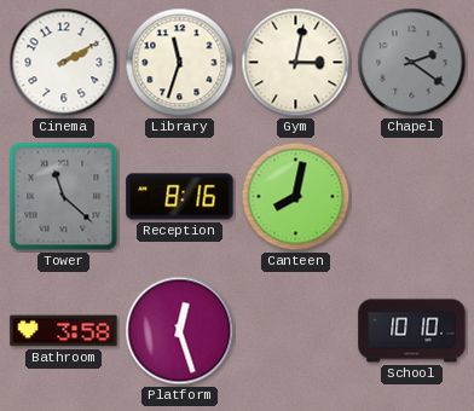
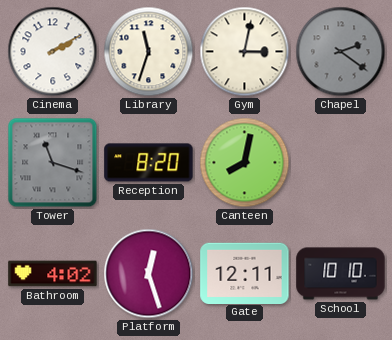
Tower: 11:22 -> 11:18
Reception: 8:16 -> 8:20
Bathroom: 3:58 -> 4:02
Gate: none -> 12:11
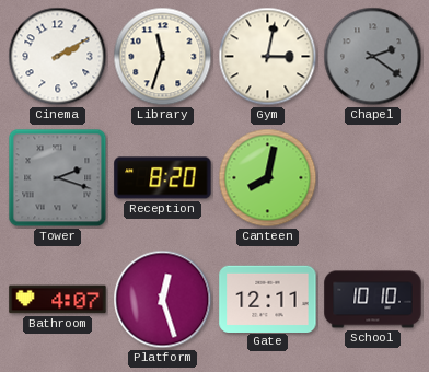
Tower: 11:18 -> 2:18
Bathroom: 4:02 -> 4:07
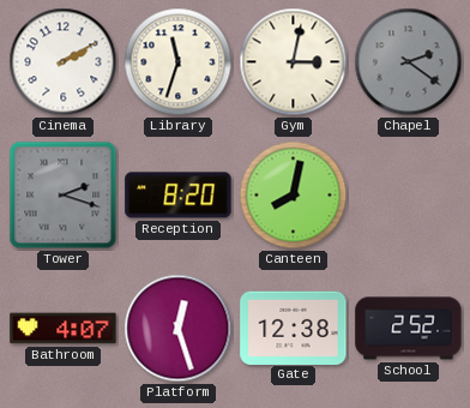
Gate: 12:11 -> 12:38
School: 10:10 -> 2:52
